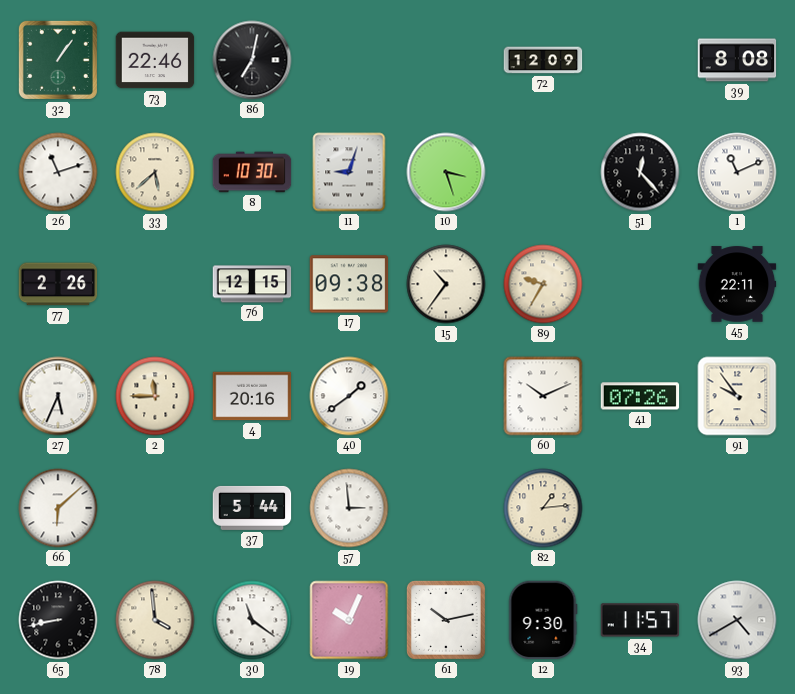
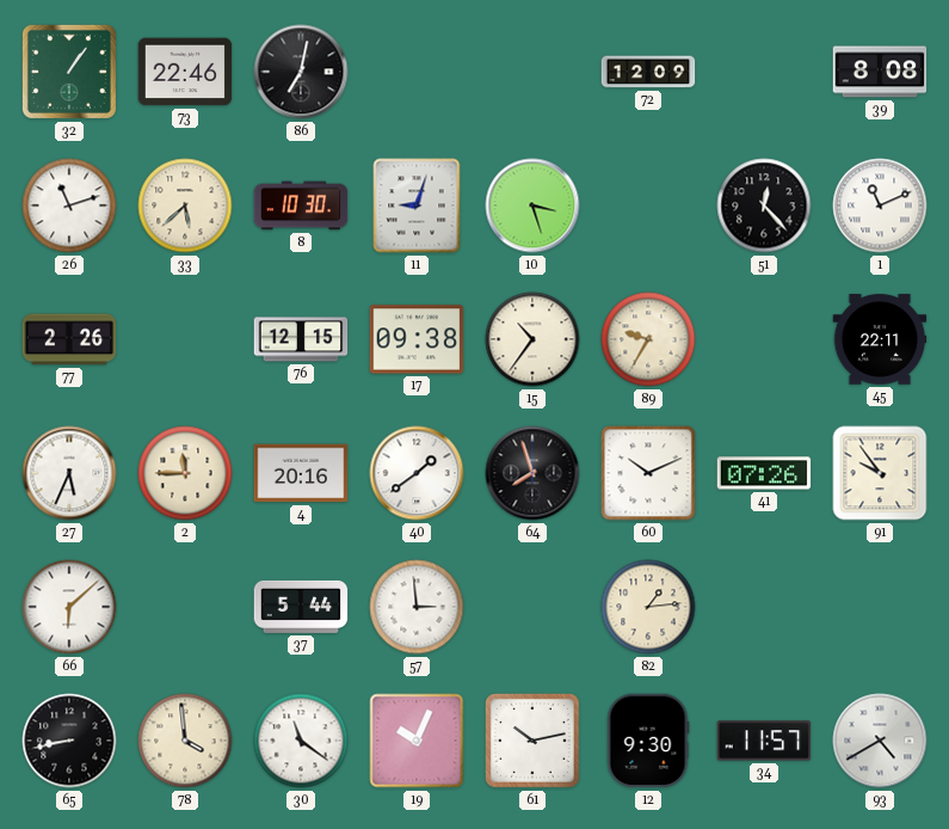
64: none -> 7:57
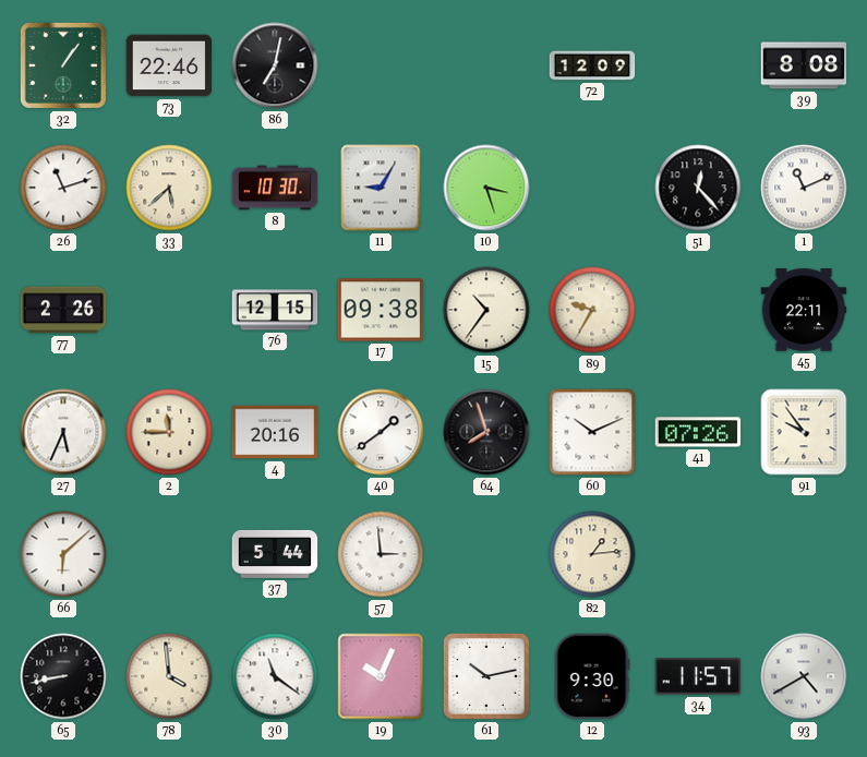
11: 9:03 -> 9:05
